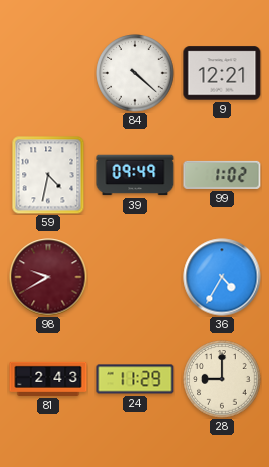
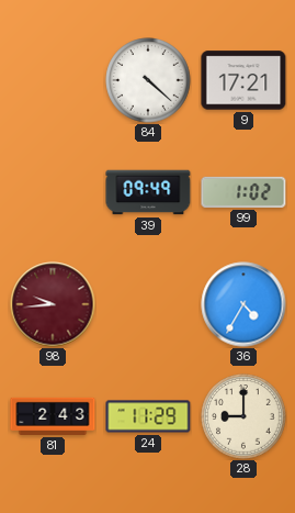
9: 12:21 -> 17:21
59: 4:32 -> none
98: 9:40 -> 9:44
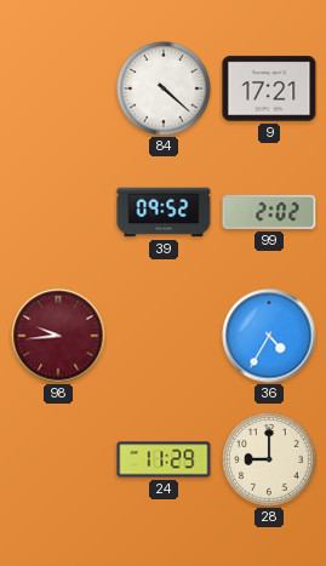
39: 09:49 -> 09:52
99: 1:02 -> 2:02
81: 2:43 -> none
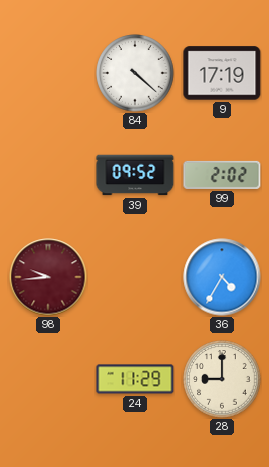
9: 17:21 -> 17:19
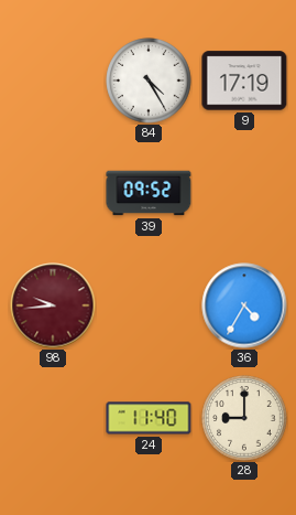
84: 4:22 -> 4:25
99: 2:02 -> none
24: 11:29 -> 11:40
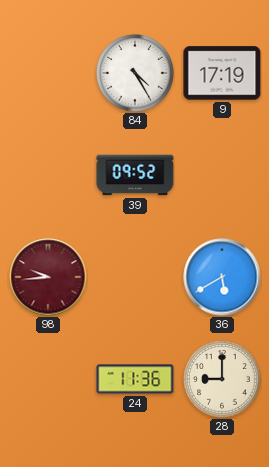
36: 4:35 -> 5:40
24: 11:40 -> 11:36
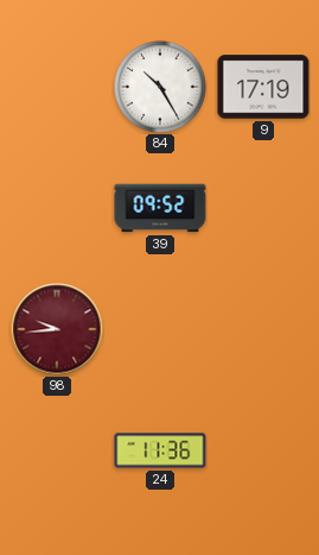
84: 4:25 -> 10:25
36: 5:40 -> none
28: 9:00 -> none
